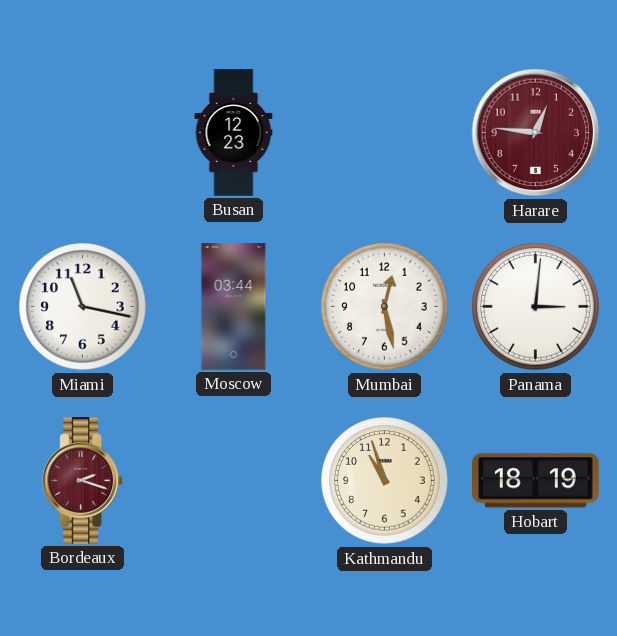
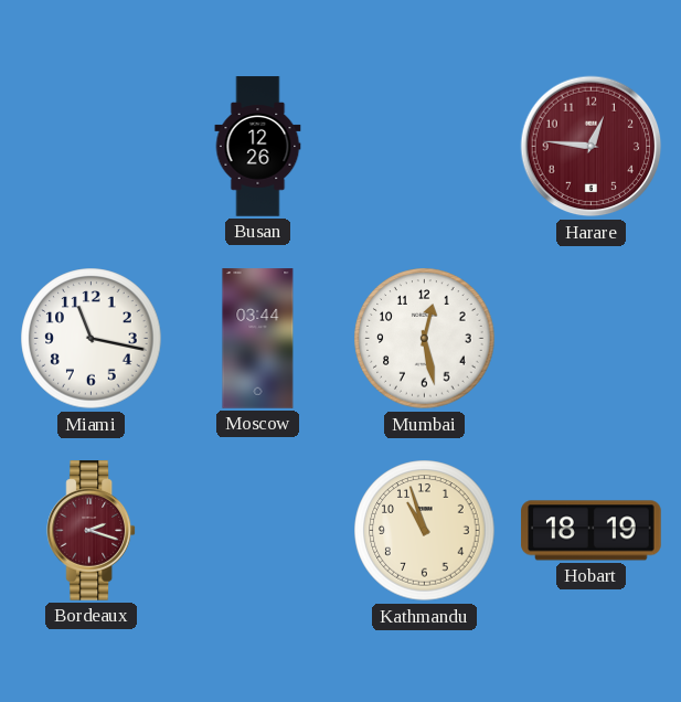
Busan: 12:23 -> 12:26
Panama: 3:01 -> none
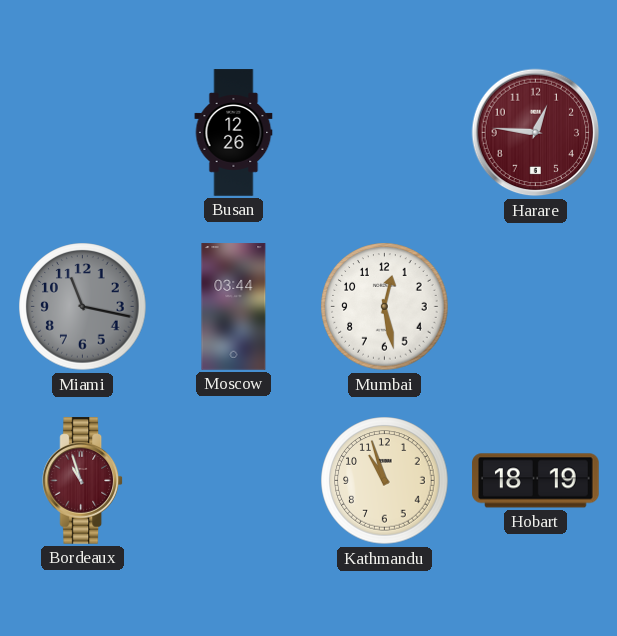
Miami dial: white -> grey
Bordeaux: 2:18 -> 10:57
